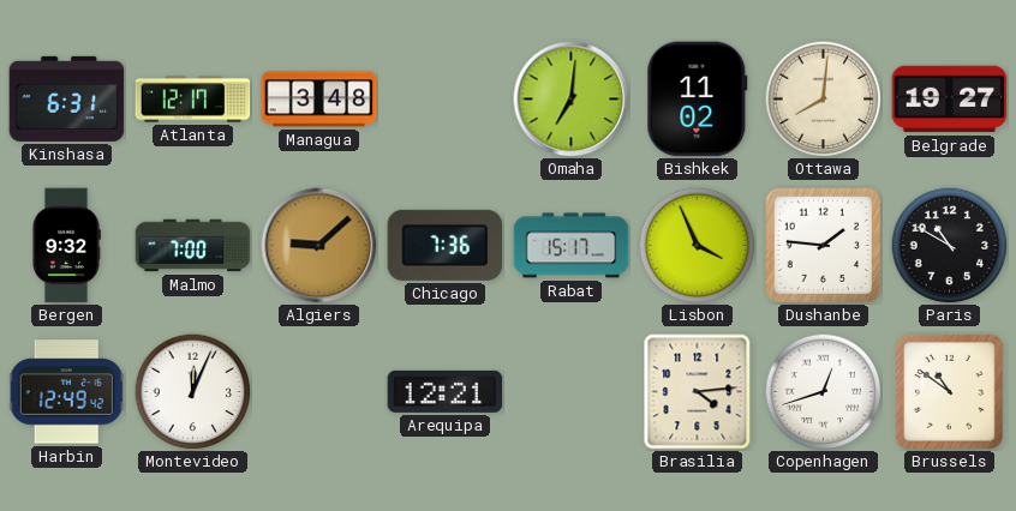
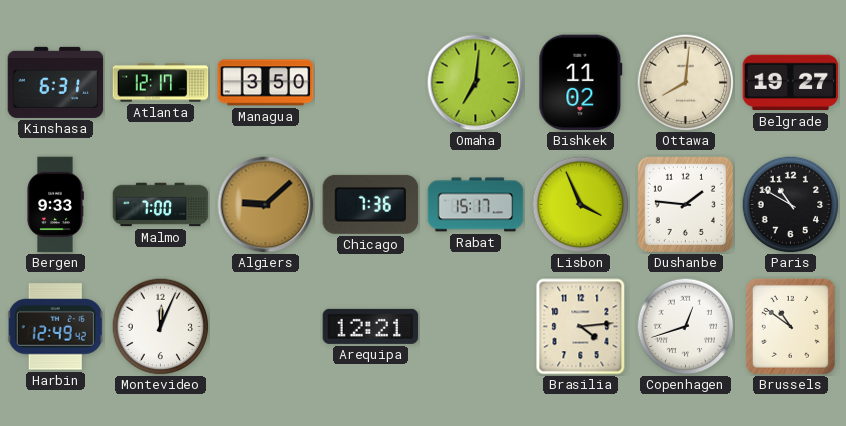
Managua: 3:48 -> 3:50
Bergen: 9:32 -> 9:33
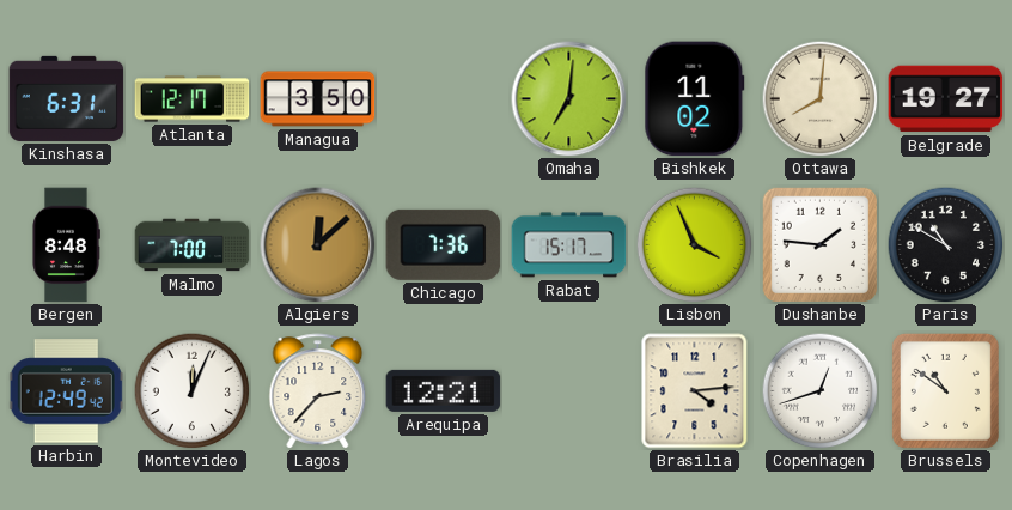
Bergen: 9:33 -> 8:48
Algiers: 9:08 -> 12:08
Lagos: none -> 2:37
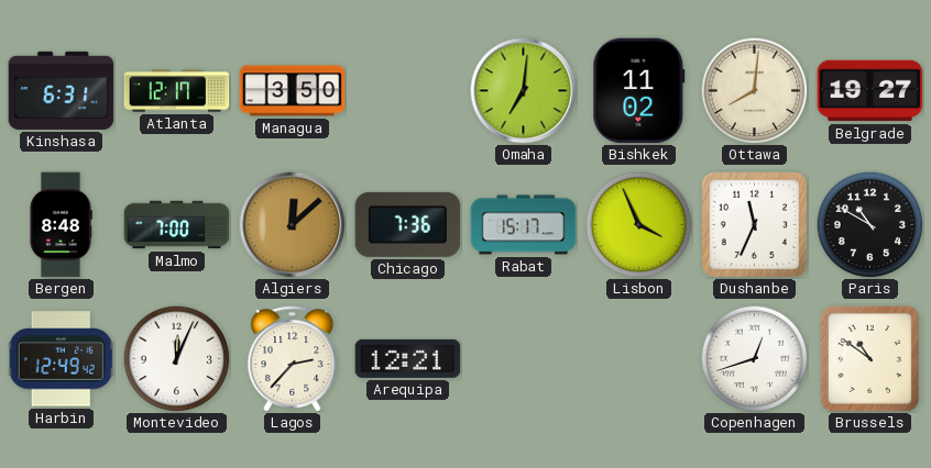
Dushanbe: 1:46 -> 11:34
Brasilia: 4:14 -> none
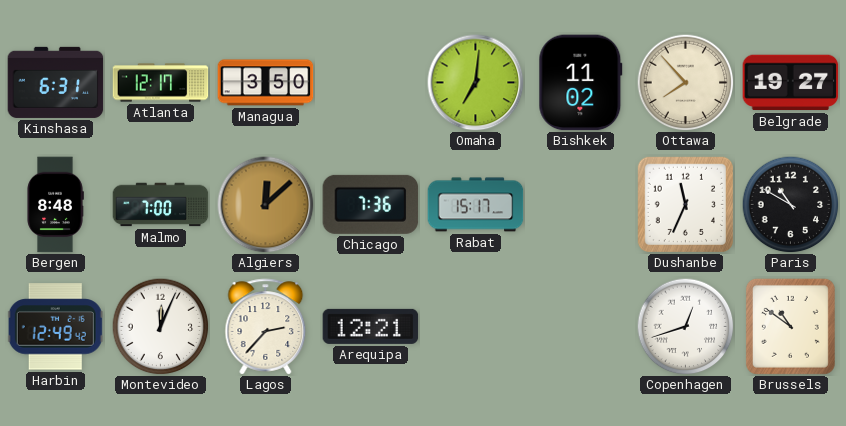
Ottawa: 8:01 -> 7:53
Lisbon: 3:56 -> none
